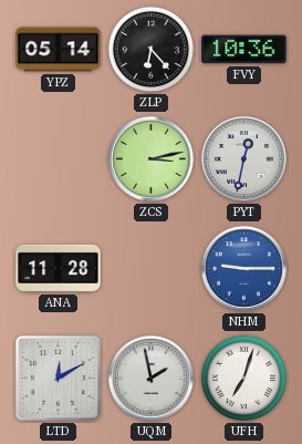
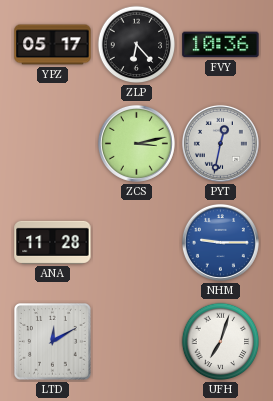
YPZ: 05:14 -> 05:17
UQM: 1:58 -> none
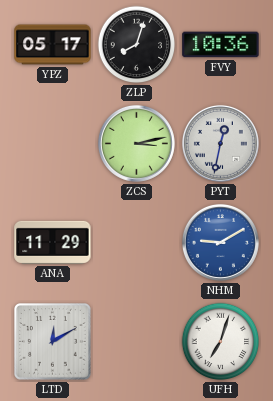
ZLP: 6:23 -> 8:03
ANA: 11:28 -> 11:29
NHM: 9:15 -> 9:10
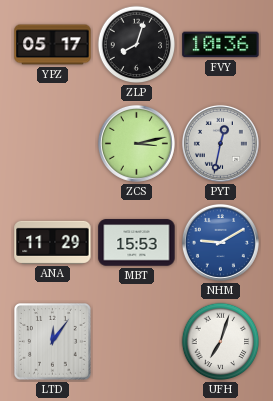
MBT: none -> 15:53
LTD: 12:10 -> 12:06
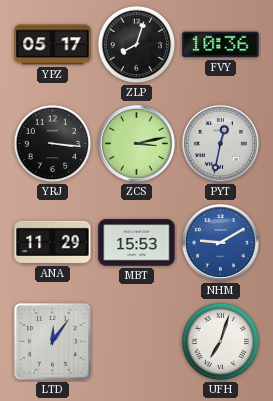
YRJ: none -> 3:16
